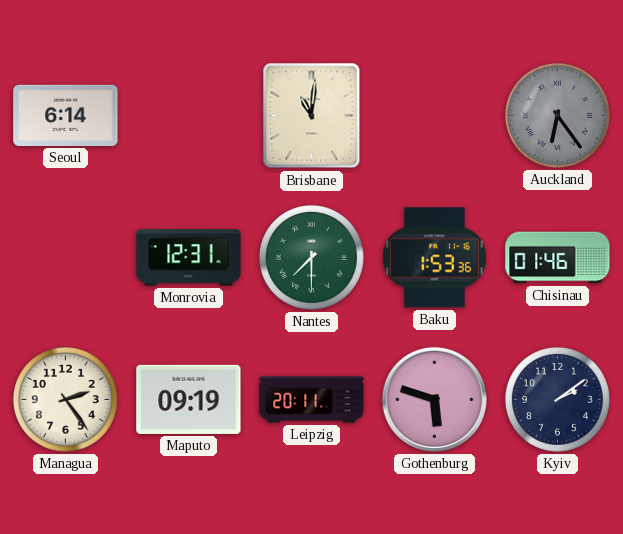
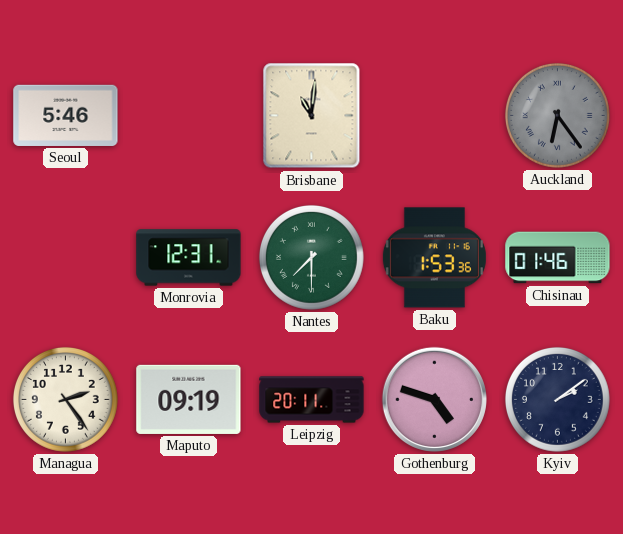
Seoul: 6:14 -> 5:46
Gothenburg: 5:48 -> 4:48
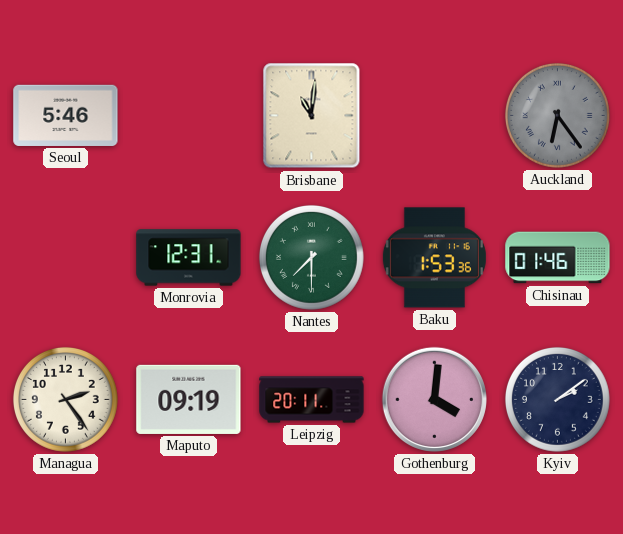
Gothenburg: 4:48 -> 4:01
